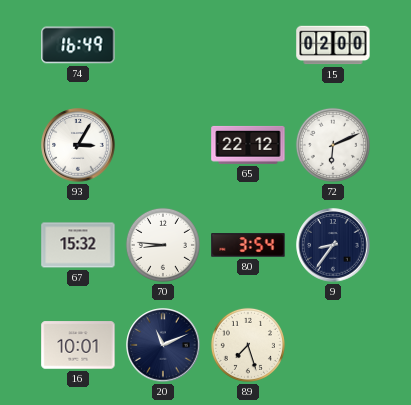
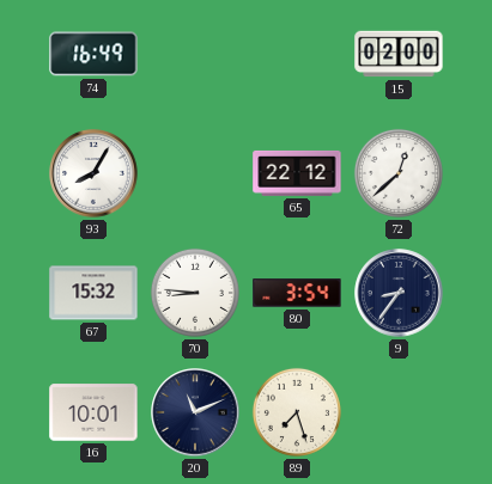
93: 3:05 -> 8:05
72: 6:11 -> 12:38
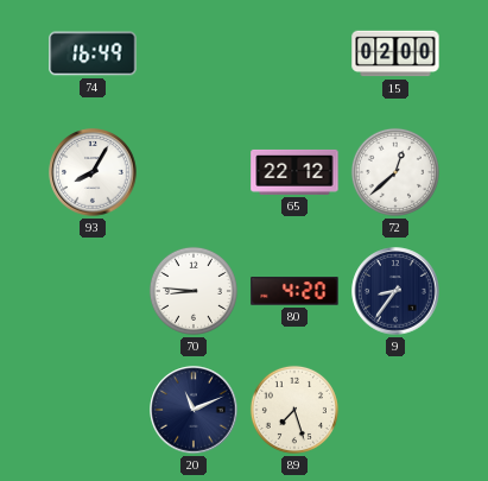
67: 15:32 -> none
80: 3:54 -> 4:20
16: 10:01 -> none
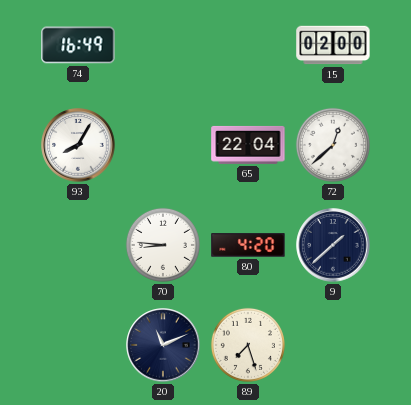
65: 22:12 -> 22:04
9: 8:36 -> 1:38
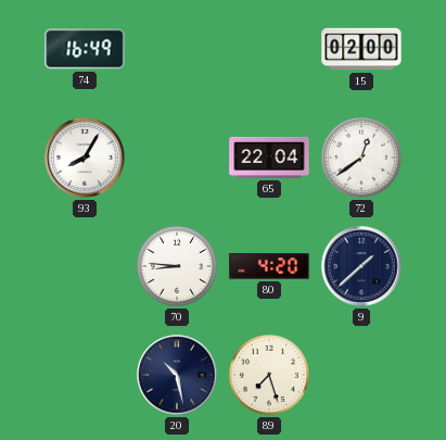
72: 12:38 -> 12:39
20: 11:11 -> 10:28
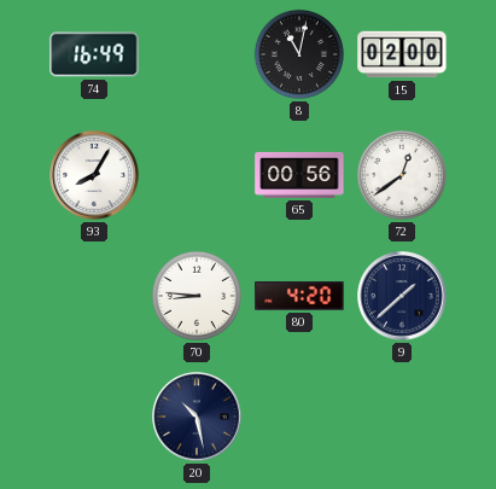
8: none -> 11:02
65: 22:04 -> 00:56
89: 7:27 -> none
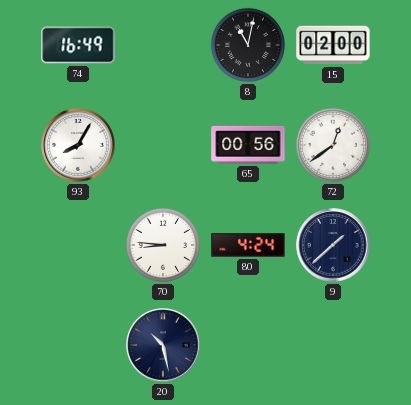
80: 4:20 -> 4:24
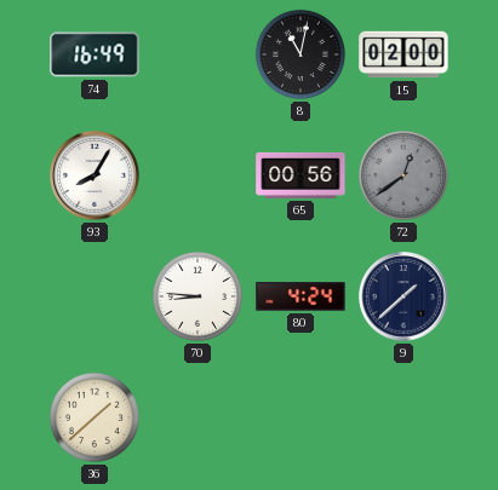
72 dial: white -> grey
36: none -> 1:38
20: 10:28 -> none
